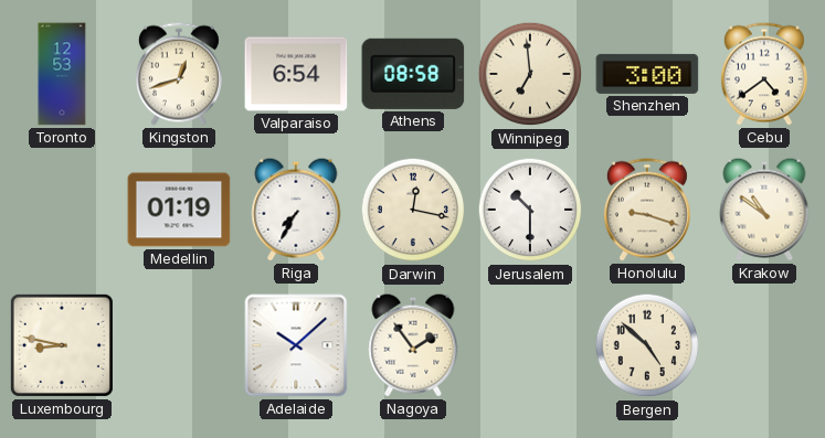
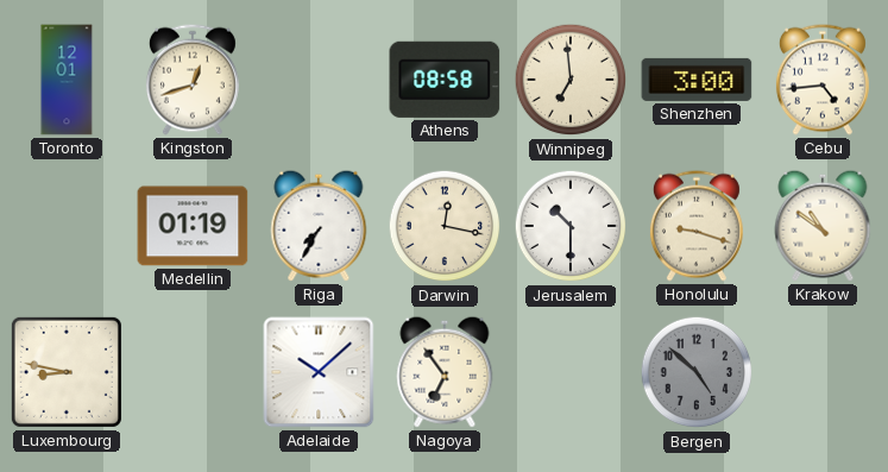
Toronto: 12:53 -> 12:01
Valparaiso: 6:54 -> none
Cebu: 4:39 -> 4:44
Nagoya: 1:54 -> 6:54
Bergen dial: cream -> grey
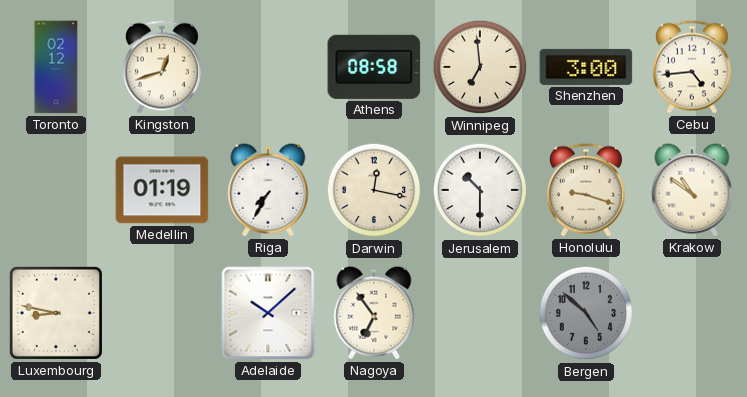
Toronto: 12:01 -> 02:12
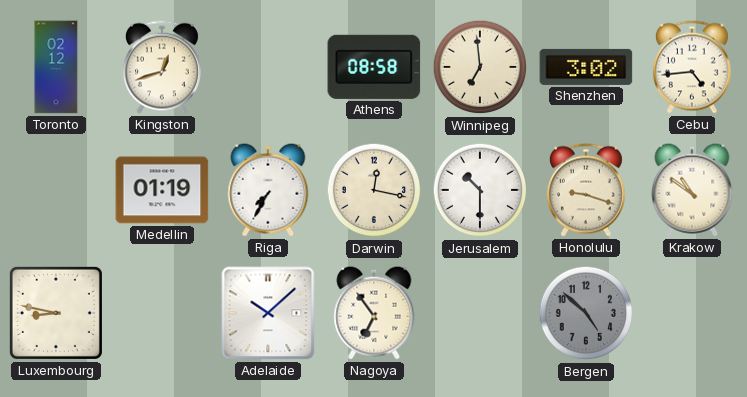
Shenzhen: 3:00 -> 3:02
